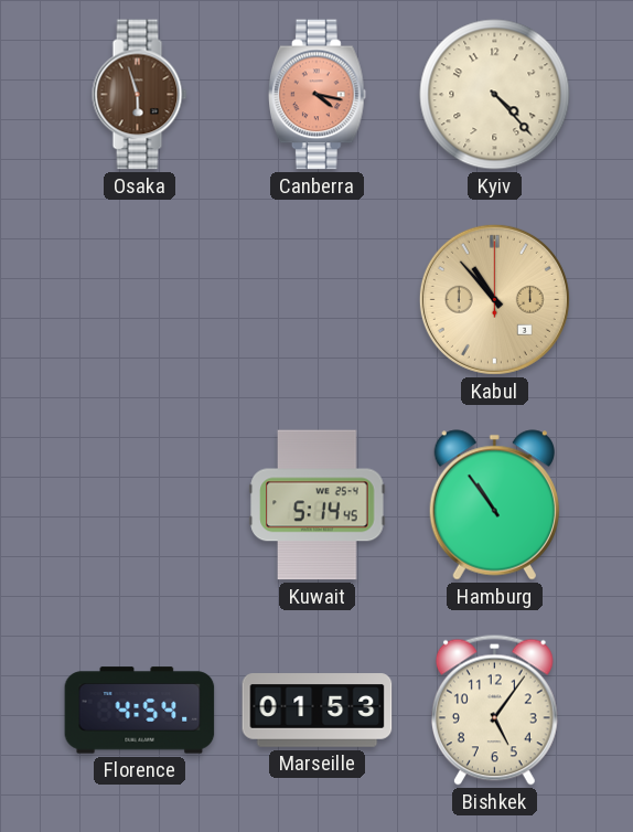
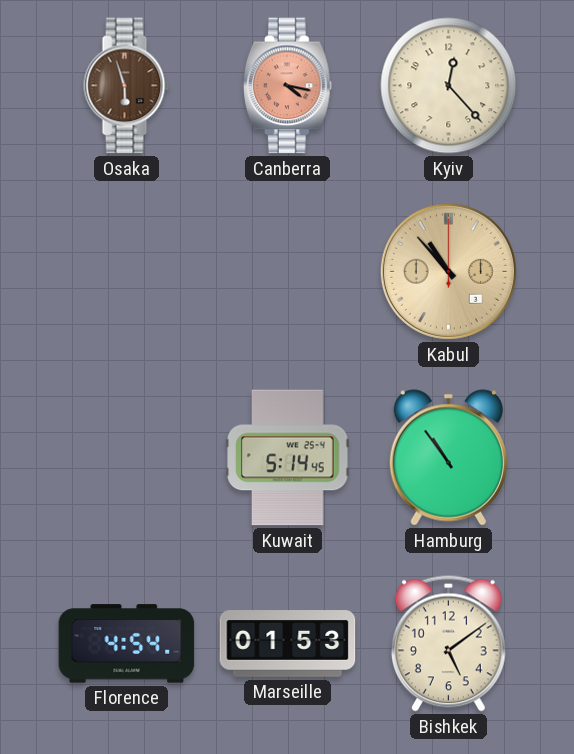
Kyiv: 4:23 -> 12:23
Bishkek: 5:06 -> 5:09
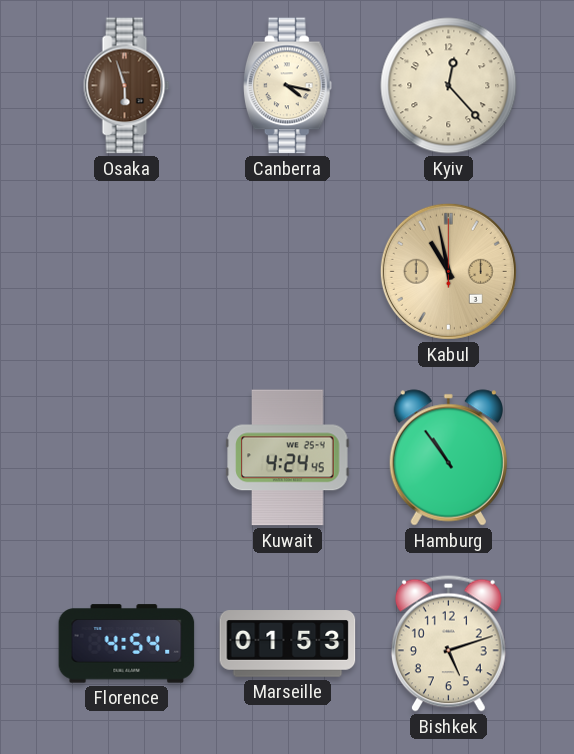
Canberra dial: salmon -> cream
Kabul: 10:53 -> 10:58
Kuwait: 5:14 -> 4:24
Bishkek: 5:09 -> 5:12
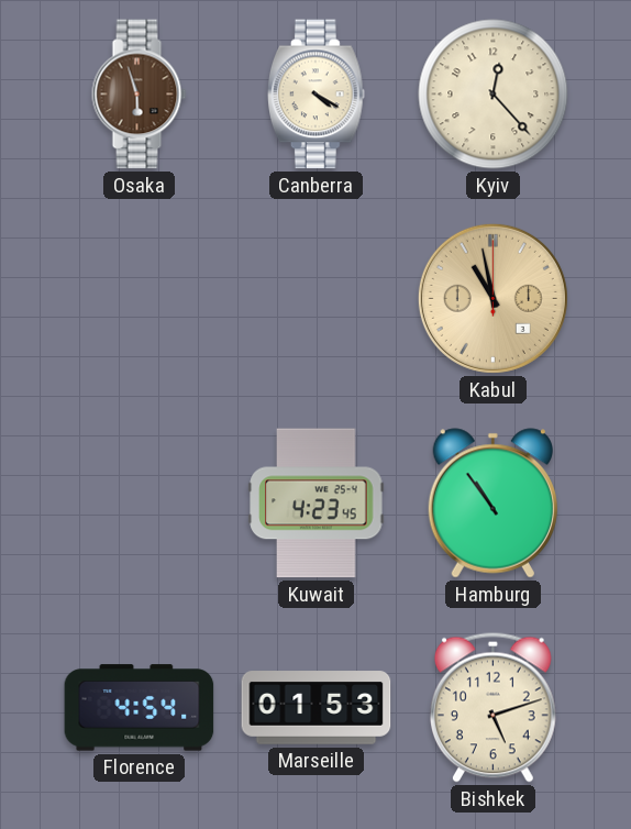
Canberra: 4:17 -> 4:20
Kuwait: 4:24 -> 4:23
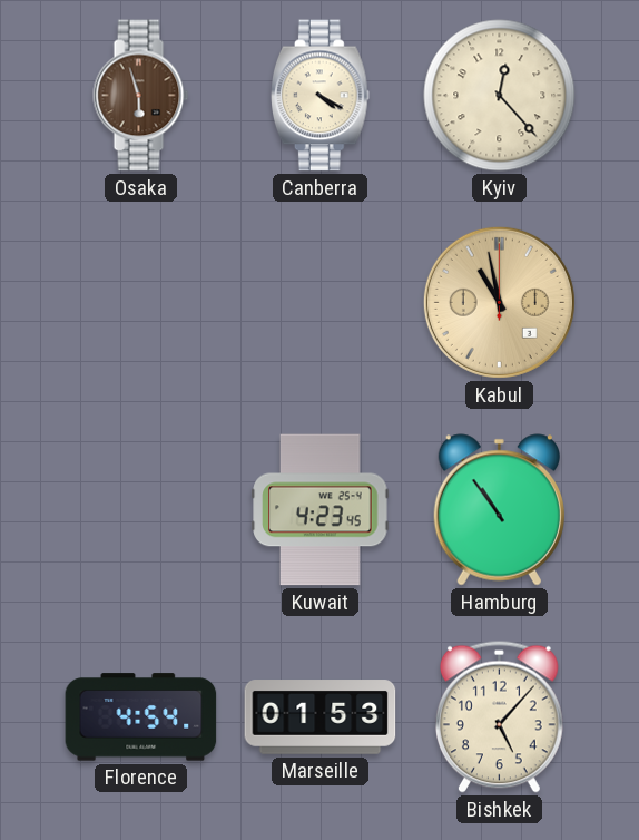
Bishkek: 5:12 -> 5:07
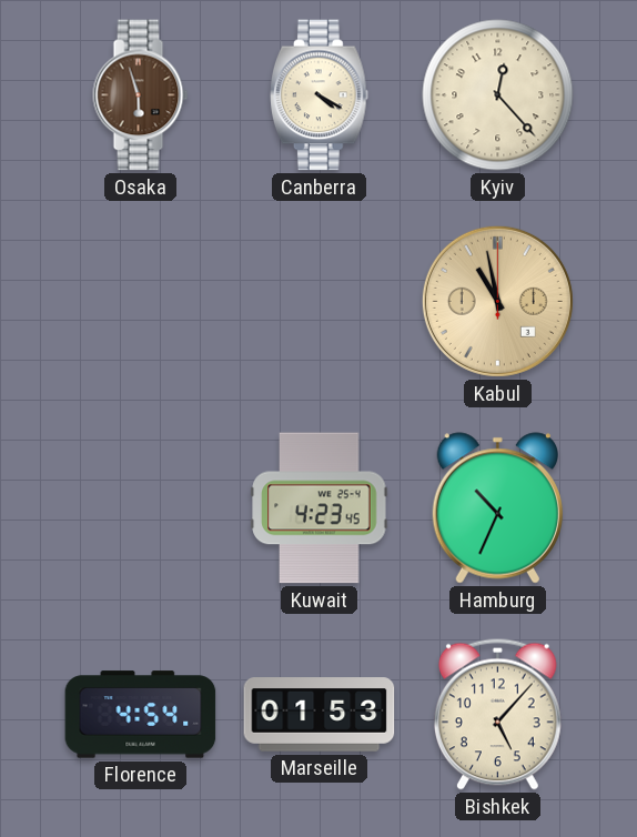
Hamburg: 10:54 -> 10:34
